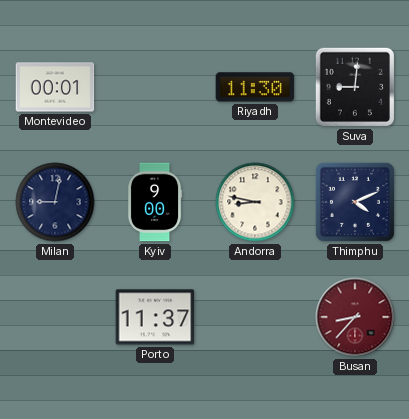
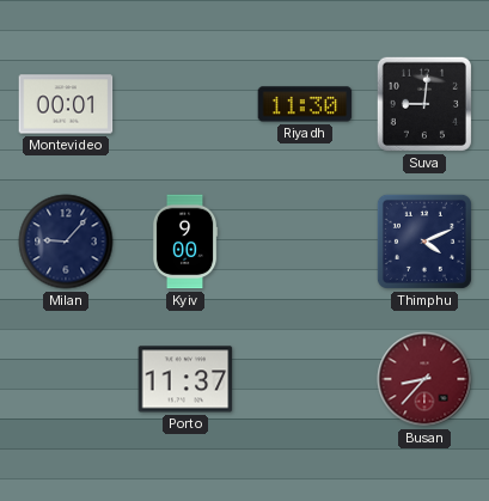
Milan: 9:02 -> 9:07
Andorra: 8:47 -> none
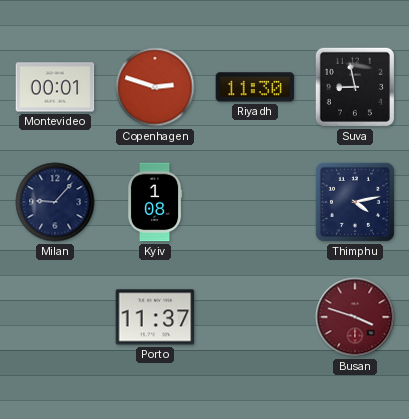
Copenhagen: none -> 2:48
Suva: 9:01 -> 8:58
Kyiv: 9:00 -> 1:08
Thimphu: 4:11 -> 4:13
Busan: 8:37 -> 3:48
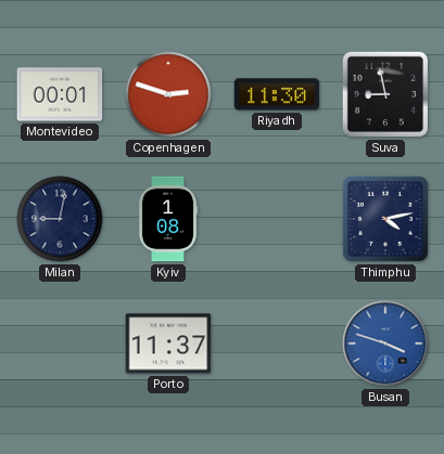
Milan: 9:07 -> 9:02
Busan dial: burgundy -> blue
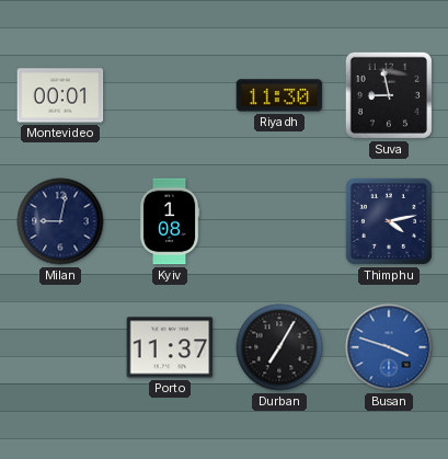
Copenhagen: 2:48 -> none
Durban: none -> 7:05
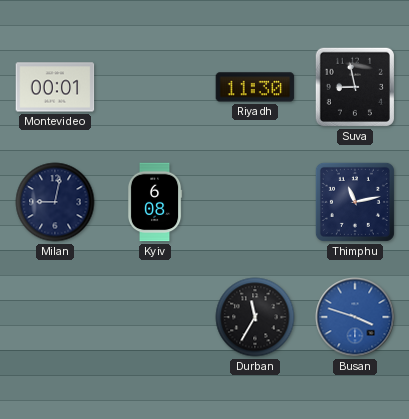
Kyiv: 1:08 -> 6:08
Thimphu: 4:13 -> 11:13
Porto: 11:37 -> none
Durban: 7:05 -> 11:35
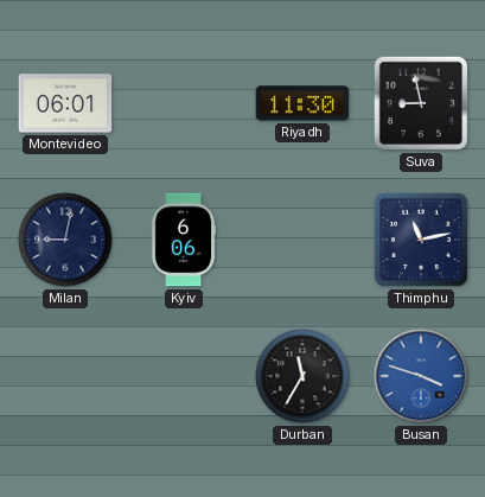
Montevideo: 00:01 -> 06:01
Kyiv: 6:08 -> 6:06
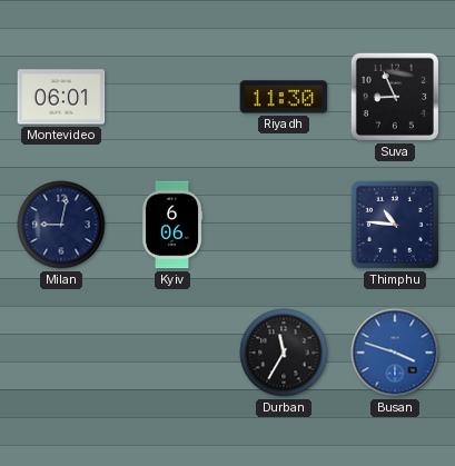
Suva: 8:58 -> 8:56
Thimphu: 11:13 -> 10:46
